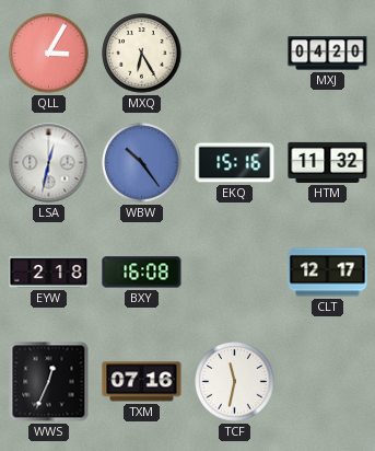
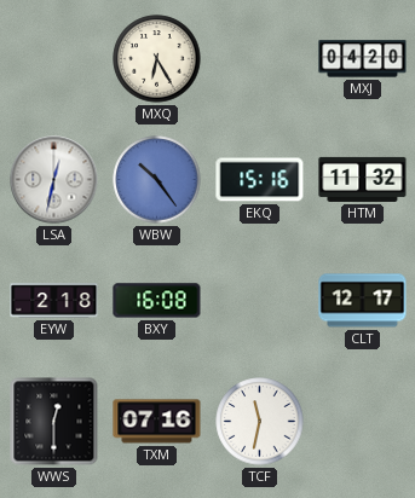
QLL: 3:05 -> none
WWS: 12:34 -> 12:30
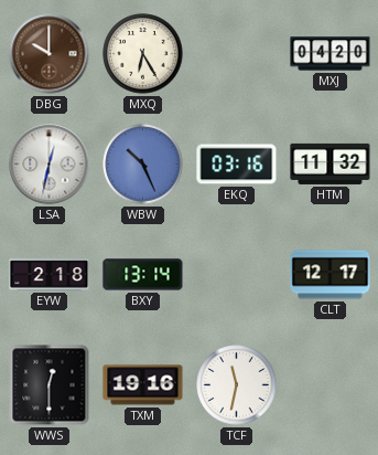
DBG: none -> 10:00
WBW: 10:24 -> 10:26
EKQ: 15:16 -> 03:16
BXY: 16:08 -> 13:14
TXM: 07:16 -> 19:16
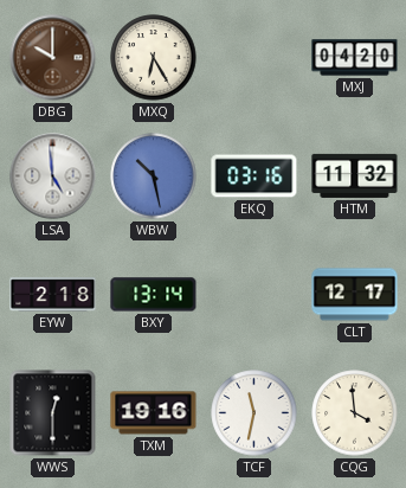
LSA: 12:32 -> 4:59
WBW: 10:26 -> 10:28
CQG: none -> 3:59
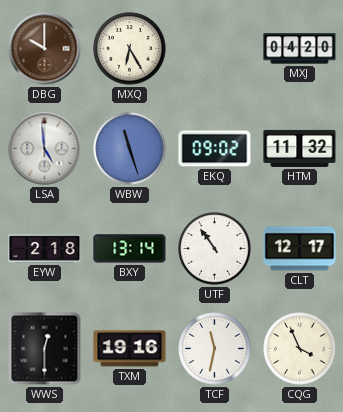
WBW: 10:28 -> 11:27
EKQ: 03:16 -> 09:02
UTF: none -> 10:54
CQG: 3:59 -> 3:56
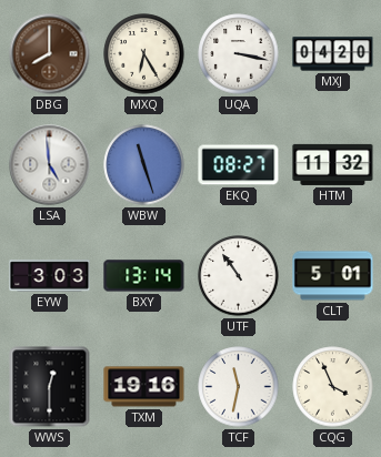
DBG: 10:00 -> 8:00
UQA: none -> 3:17
EKQ: 09:02 -> 08:27
EYW: 2:18 -> 3:03
CLT: 12:17 -> 5:01
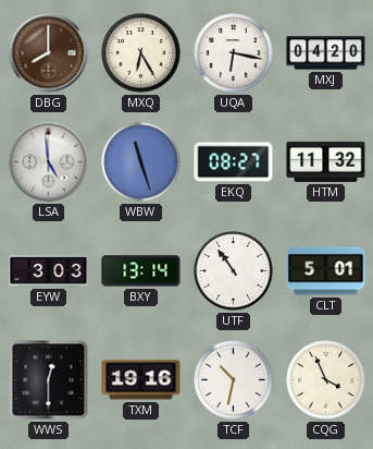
UQA: 3:17 -> 6:17
TCF: 11:32 -> 10:32
